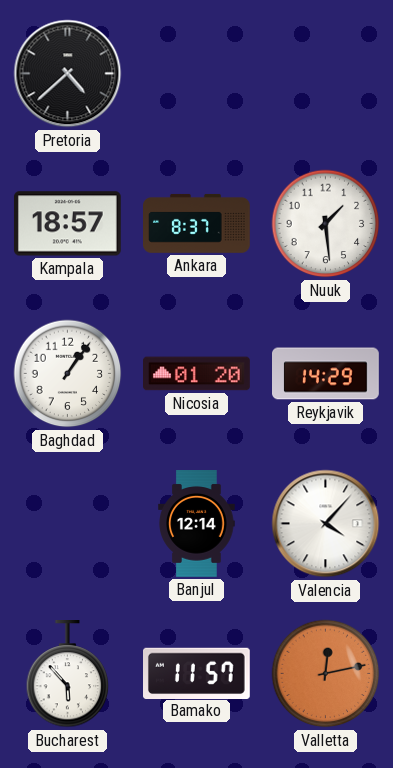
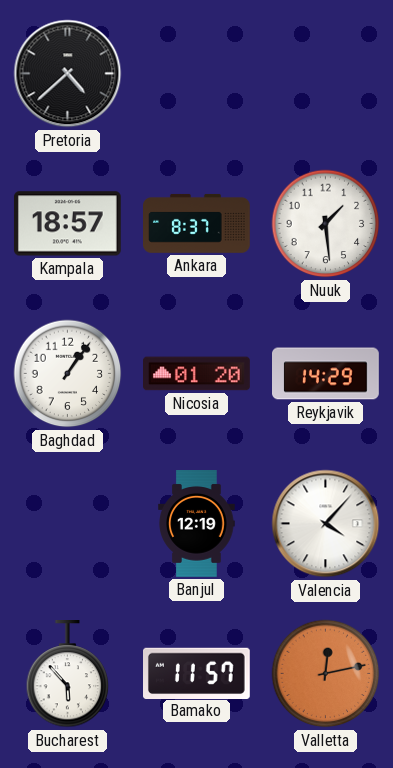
Banjul: 12:14 -> 12:19
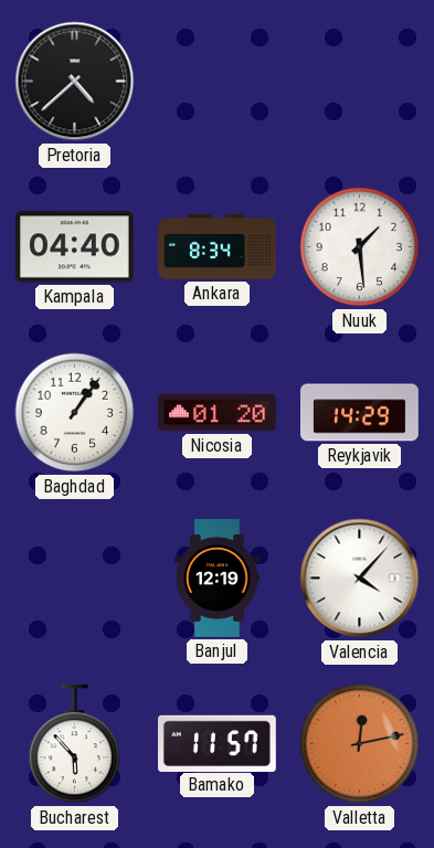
Kampala: 18:57 -> 04:40
Ankara: 8:37 -> 8:34
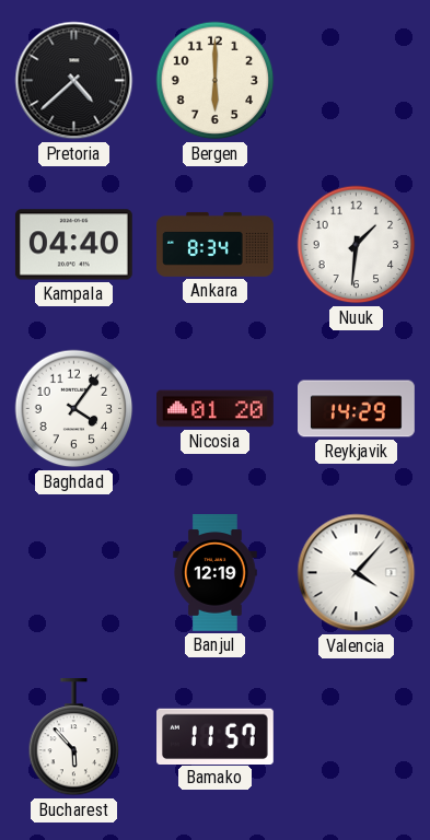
Bergen: none -> 6:00
Nuuk: 1:29 -> 1:31
Baghdad: 1:06 -> 4:06
Valletta: 12:13 -> none
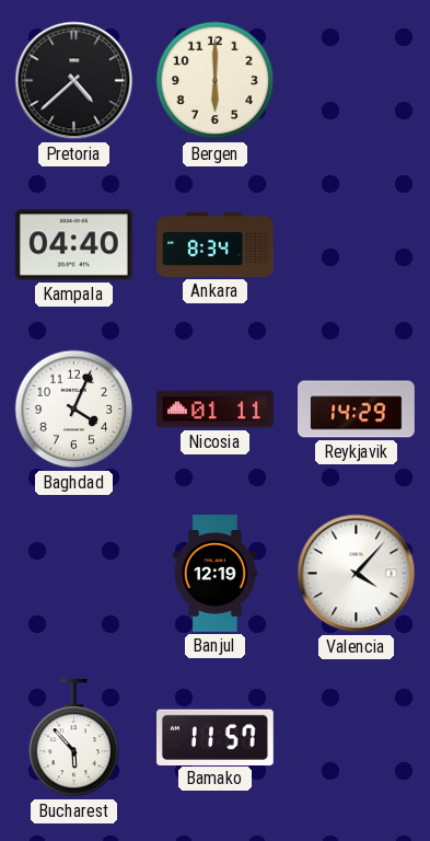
Nuuk: 1:31 -> none
Baghdad: 4:06 -> 4:04
Nicosia: 01:20 -> 01:11
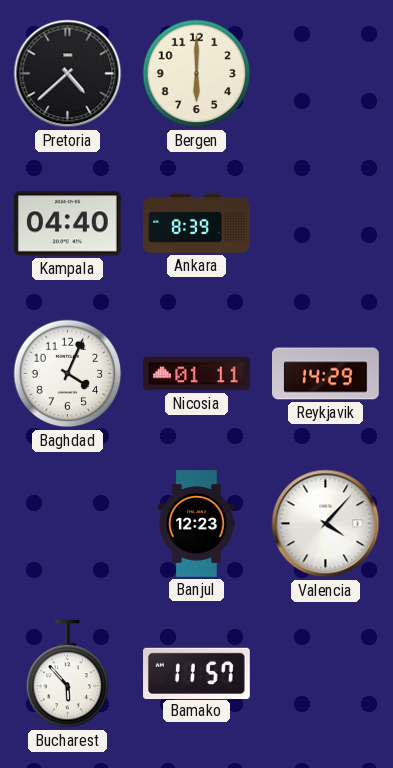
Ankara: 8:34 -> 8:39
Banjul: 12:19 -> 12:23
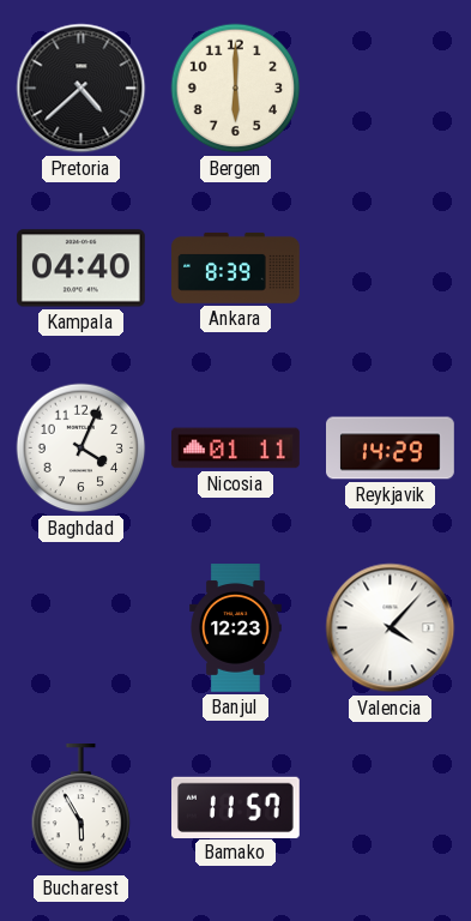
Bucharest: 5:53 -> 5:55
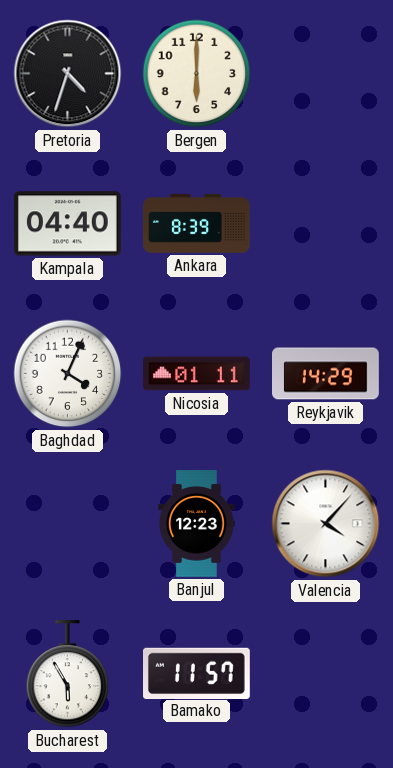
Pretoria: 4:38 -> 4:33
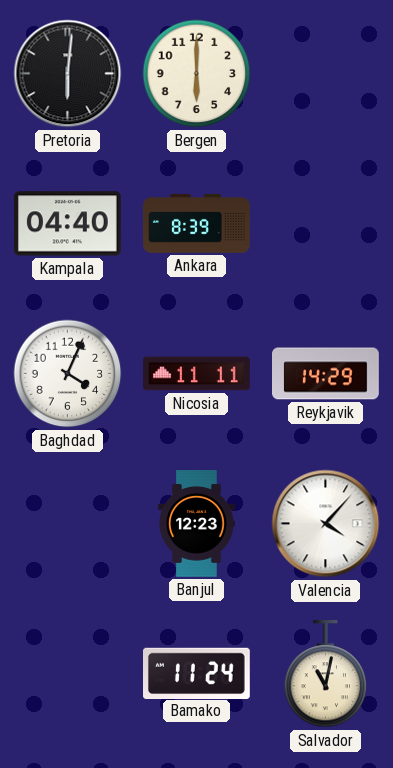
Pretoria: 4:33 -> 6:01
Nicosia: 01:11 -> 11:11
Bucharest: 5:55 -> none
Bamako: 11:57 -> 11:24
Salvador: none -> 11:02
